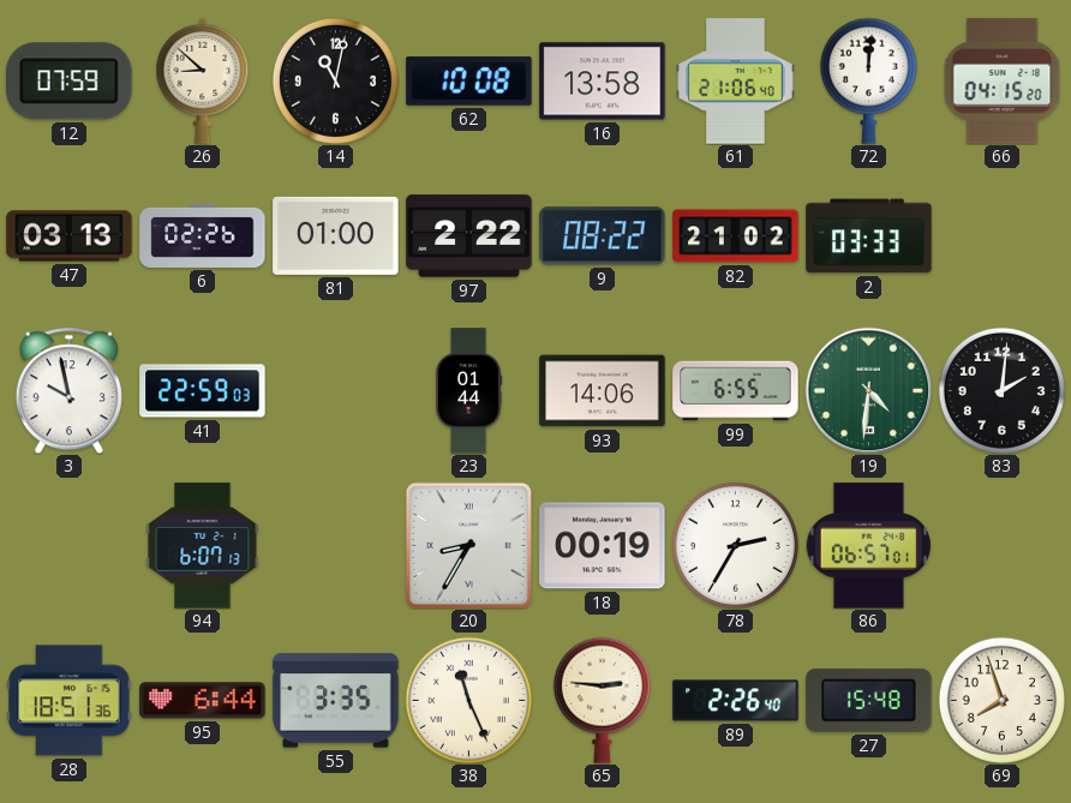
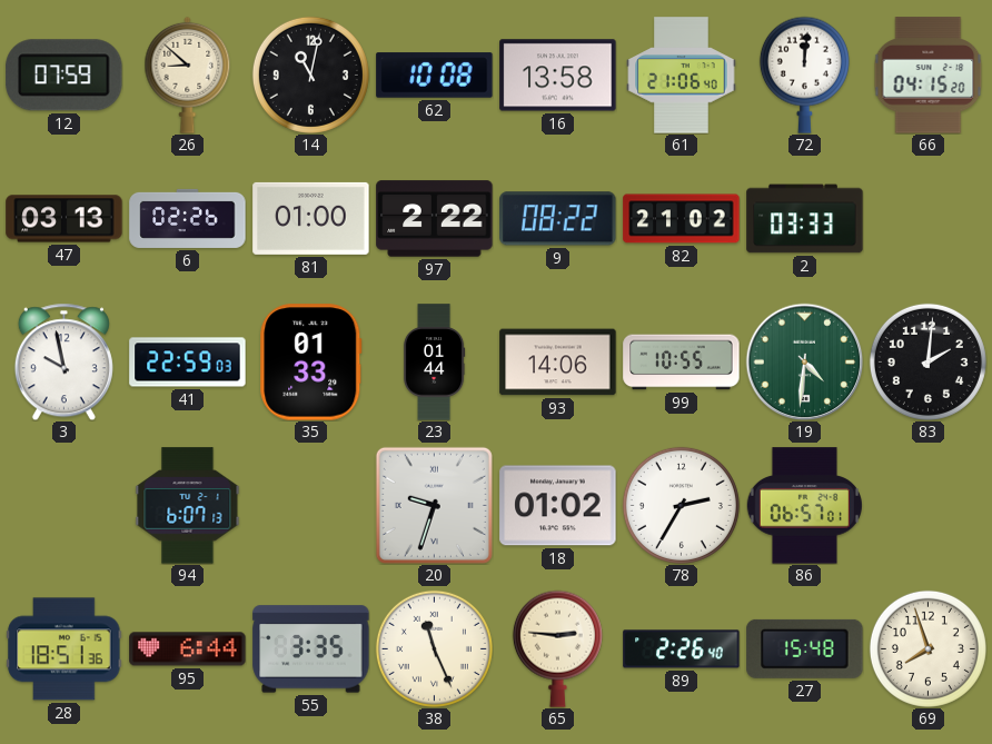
35: none -> 01:33
99: 6:55 -> 10:55
20: 8:35 -> 9:33
18: 00:19 -> 01:02
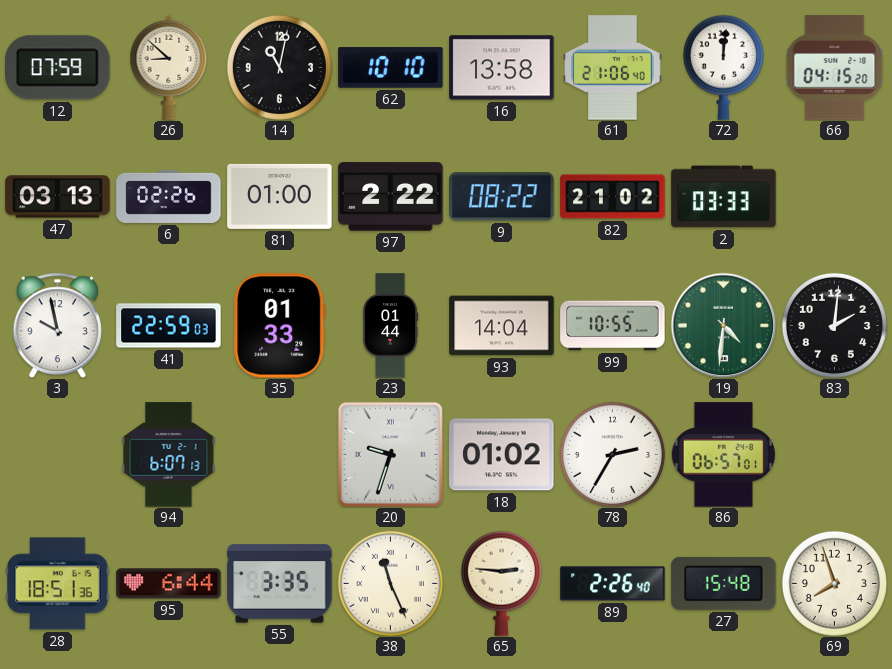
62: 10:08 -> 10:10
93: 14:06 -> 14:04
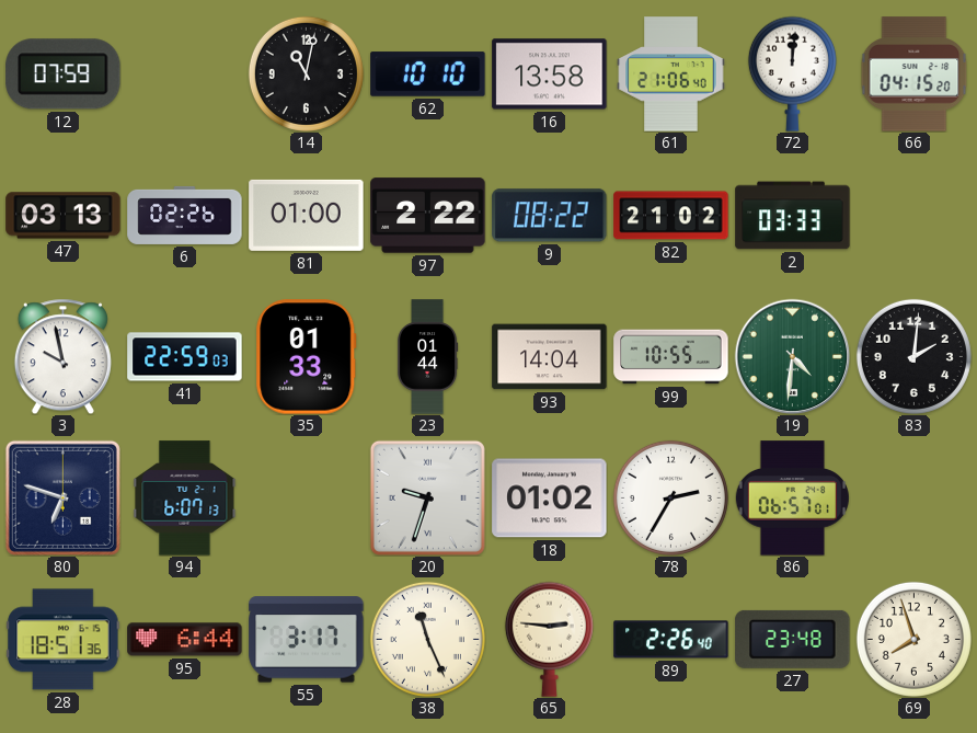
26: 8:52 -> none
80: none -> 6:48
55: 3:35 -> 3:17
27: 15:48 -> 23:48
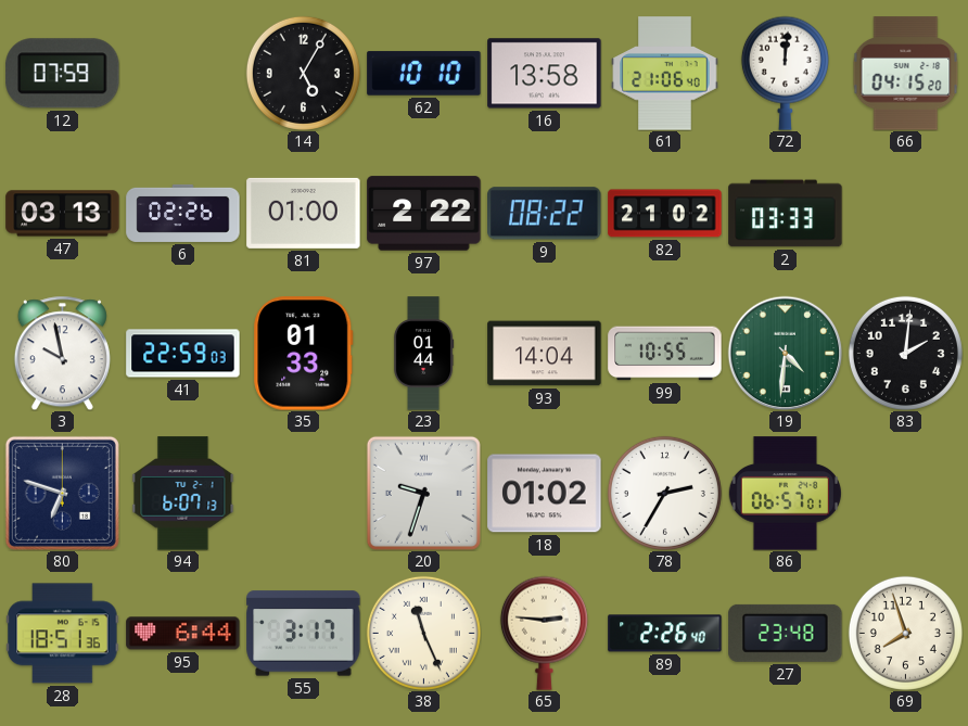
14: 11:02 -> 5:05
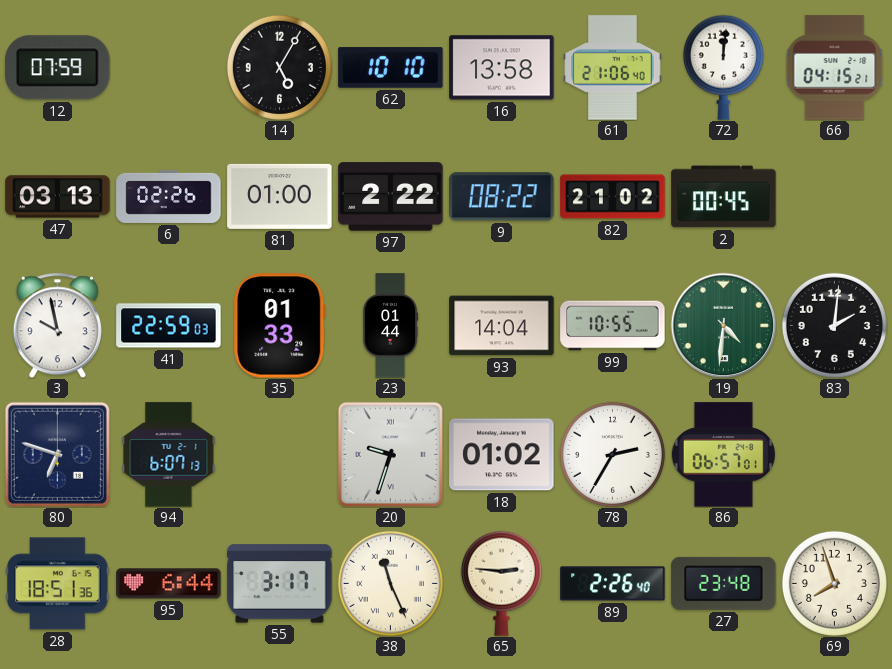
66: 04:15:20 -> 04:15:21
2: 03:33 -> 00:45
